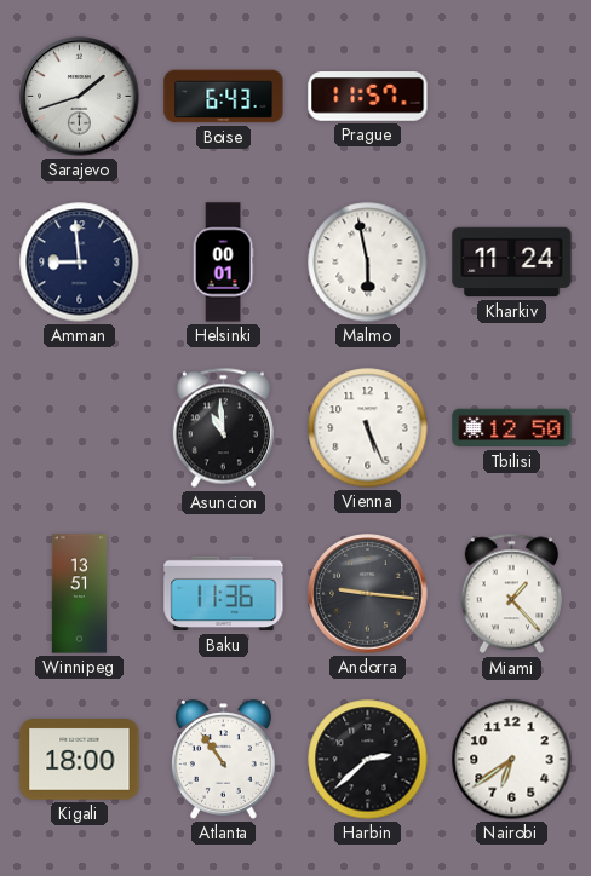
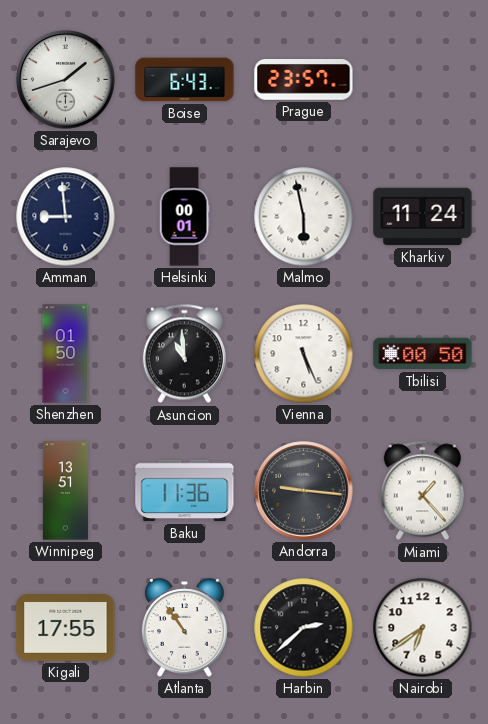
Prague: 11:57 -> 23:57
Shenzhen: none -> 01:50
Tbilisi: 12:50 -> 00:50
Kigali: 18:00 -> 17:55
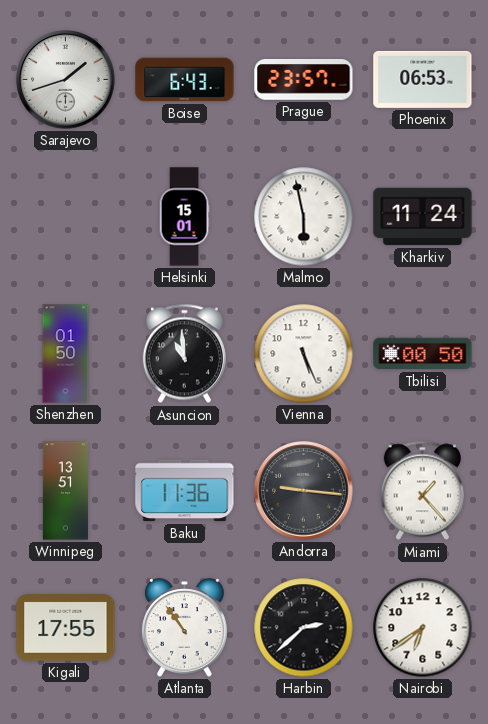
Phoenix: none -> 06:53
Amman: 8:59 -> none
Helsinki: 00:01 -> 15:01
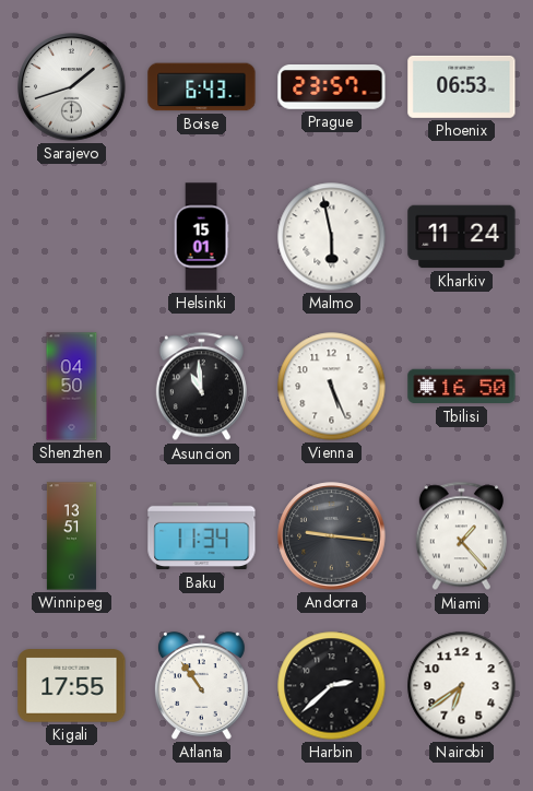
Shenzhen: 01:50 -> 04:50
Tbilisi: 00:50 -> 16:50
Baku: 11:36 -> 11:34
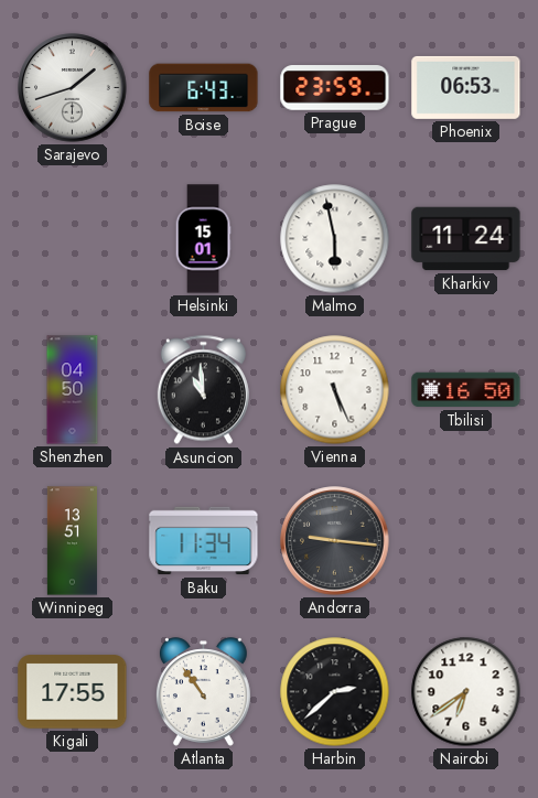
Prague: 23:57 -> 23:59
Miami: 1:23 -> none
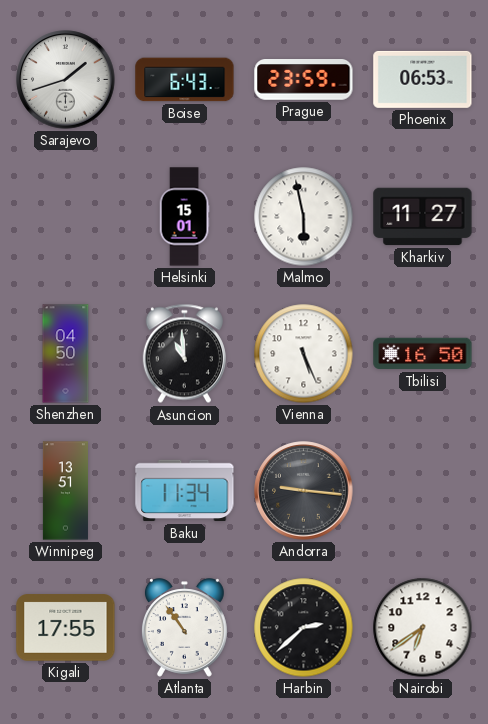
Kharkiv: 11:24 -> 11:27
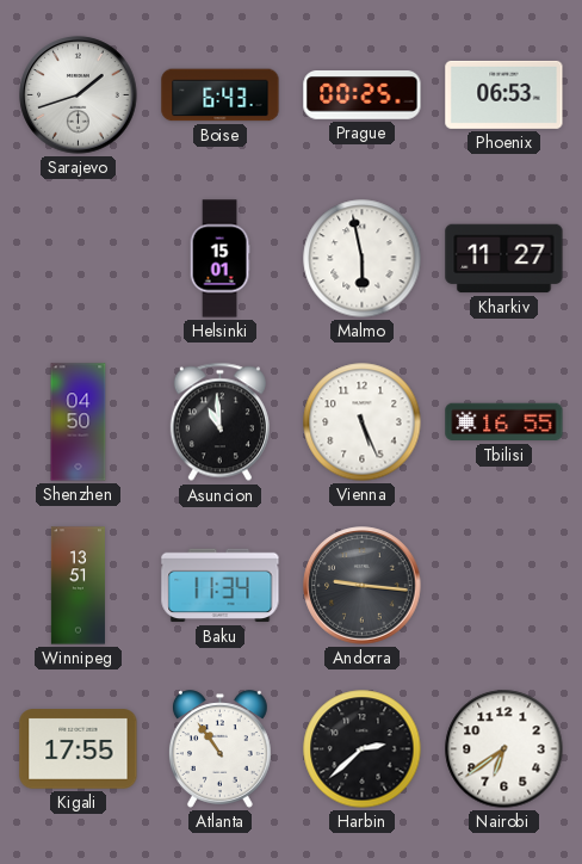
Prague: 23:59 -> 00:25
Tbilisi: 16:50 -> 16:55
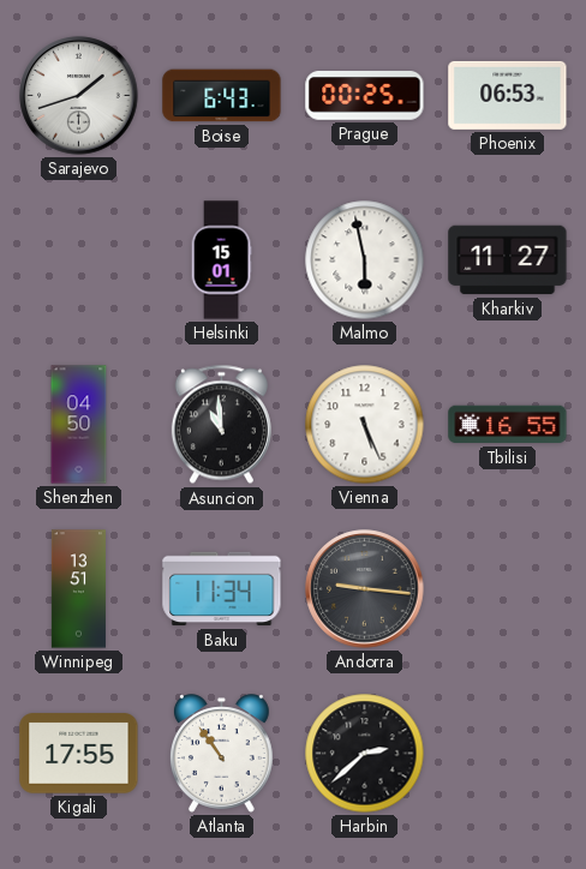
Nairobi: 6:39 -> none
